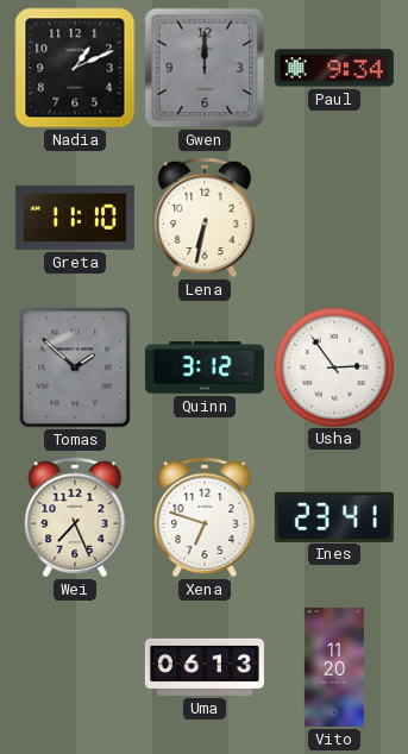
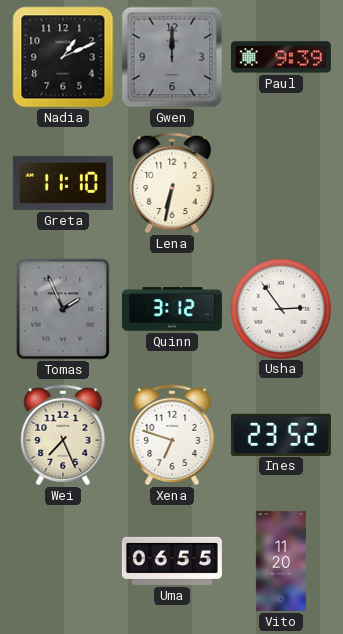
Paul: 9:34 -> 9:39
Tomas: 1:52 -> 1:56
Ines: 23:41 -> 23:52
Uma: 06:13 -> 06:55
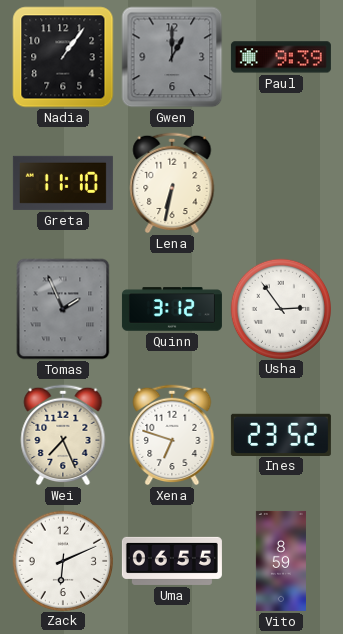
Nadia: 1:11 -> 1:06
Gwen: 12:00 -> 1:00
Zack: none -> 6:11
Vito: 11:20 -> 8:59
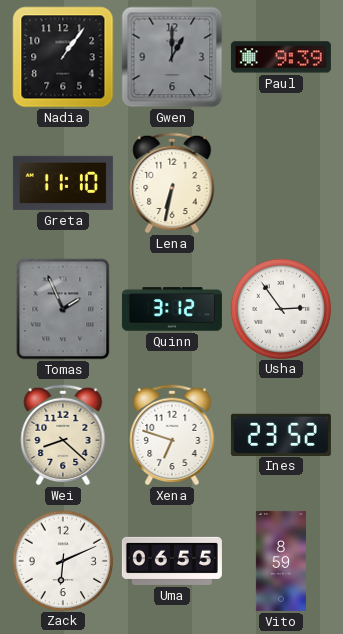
Wei: 7:26 -> 8:22
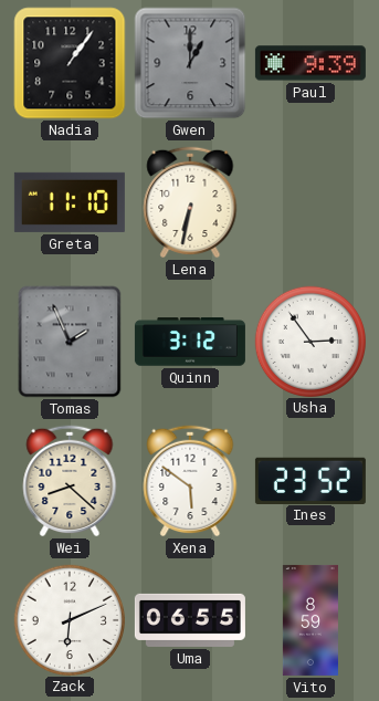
Xena: 6:48 -> 5:51
